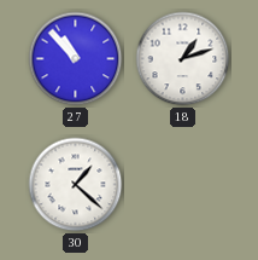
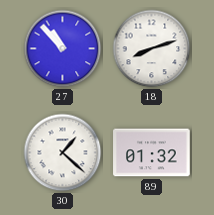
18: 1:12 -> 8:12
89: none -> 01:32
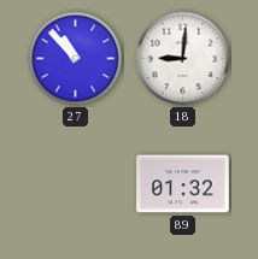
18: 8:12 -> 9:01
30: 1:22 -> none
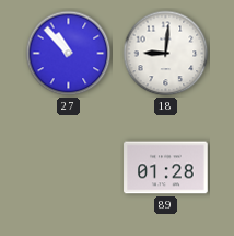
89: 01:32 -> 01:28
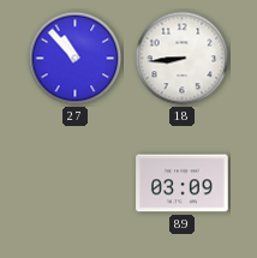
18: 9:01 -> 8:44
89: 01:28 -> 03:09
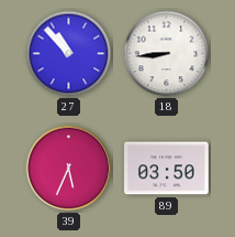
39: none -> 5:34
89: 03:09 -> 03:50
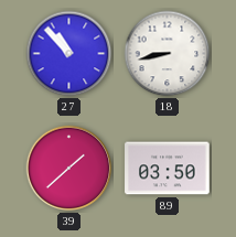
18: 8:44 -> 8:43
39: 5:34 -> 1:38
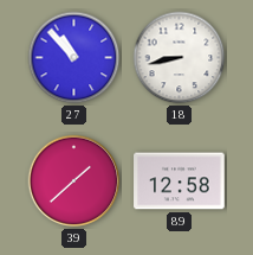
89: 03:50 -> 12:58
